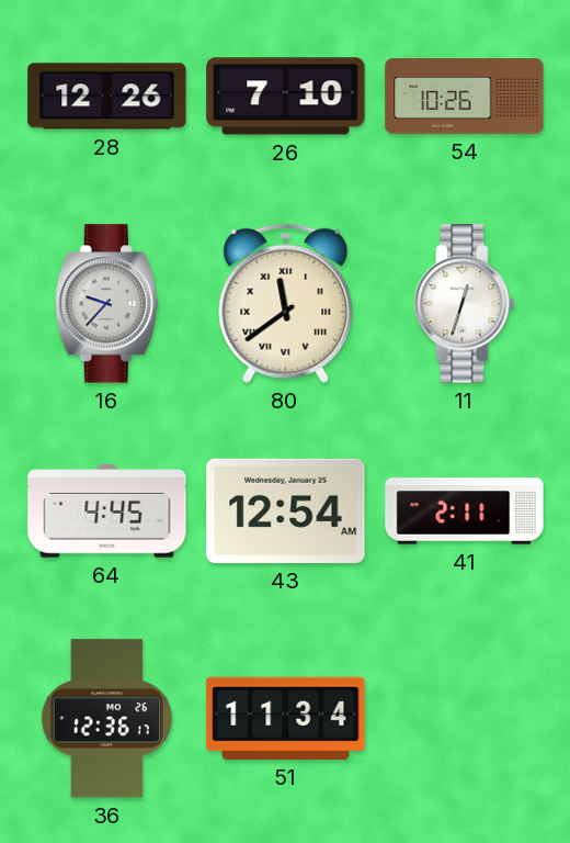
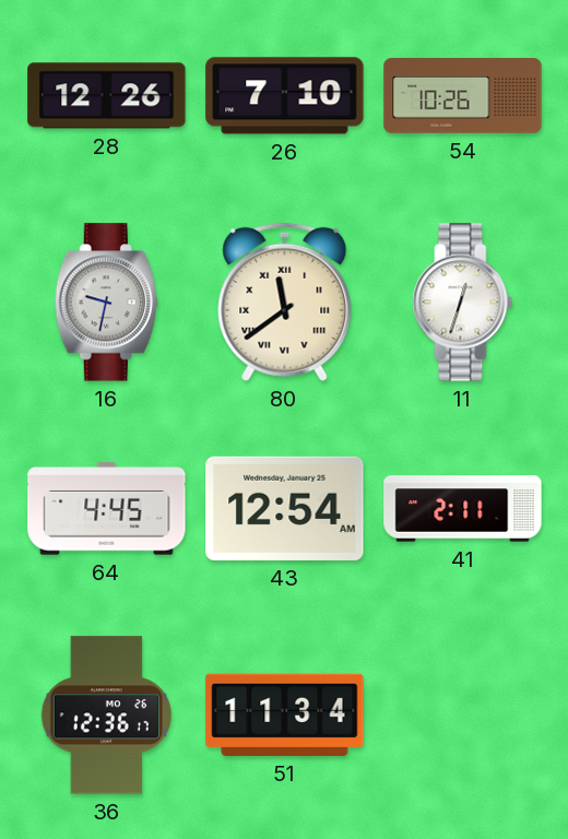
16: 9:37 -> 9:32
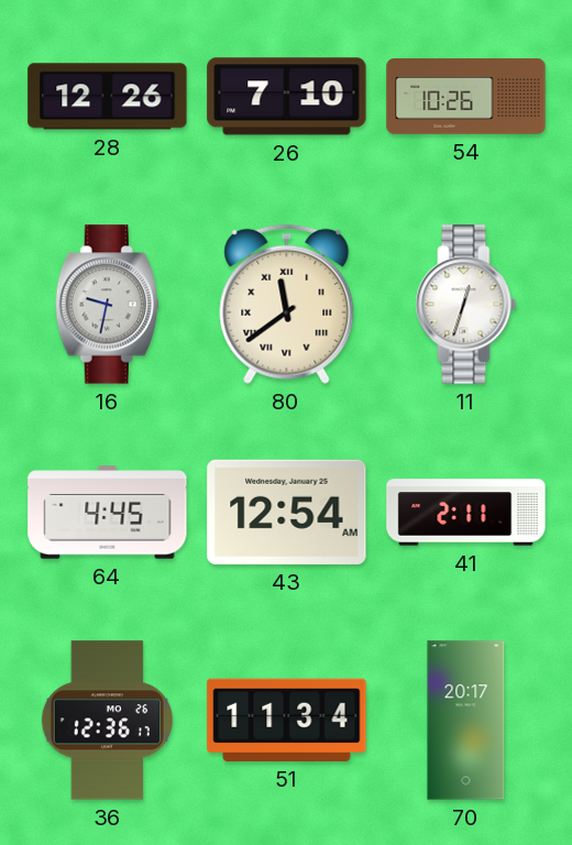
70: none -> 20:17
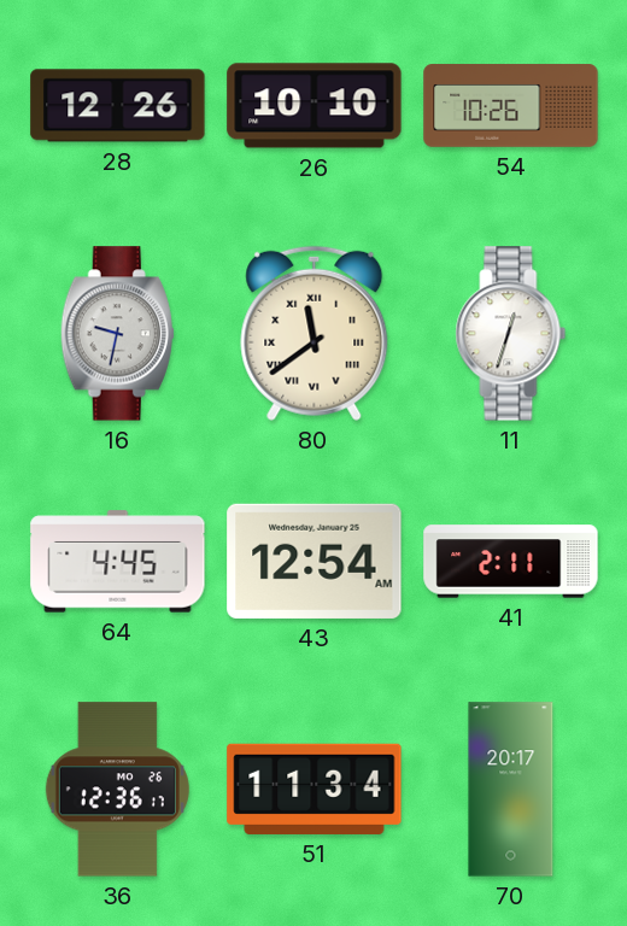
26: 7:10 -> 10:10
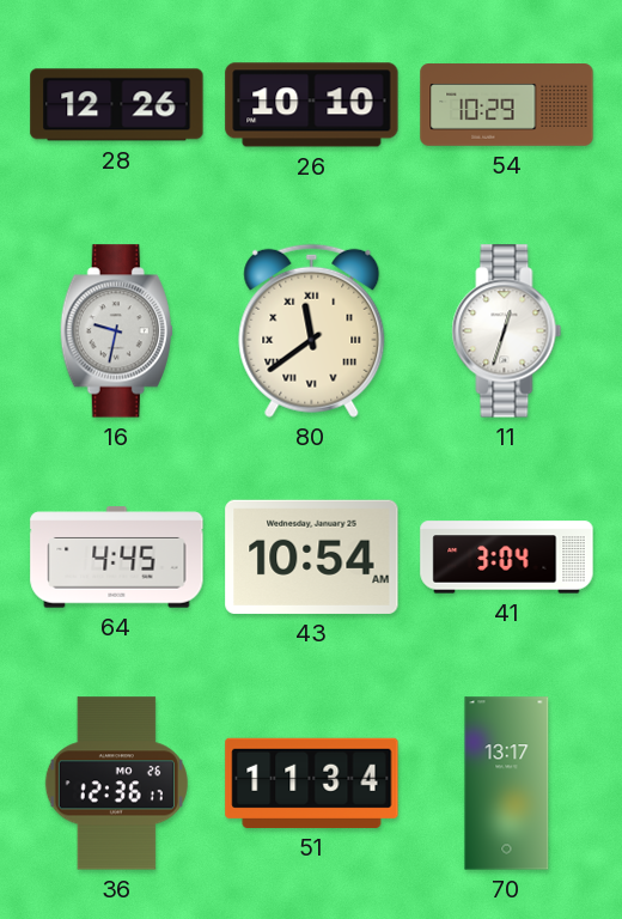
54: 10:26 -> 10:29
43: 12:54 -> 10:54
41: 2:11 -> 3:04
70: 20:17 -> 13:17
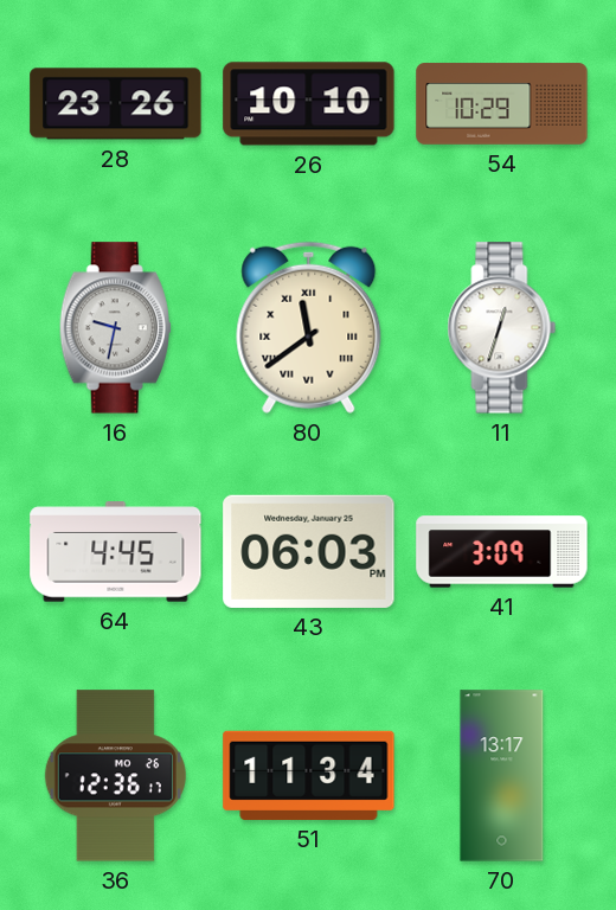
28: 12:26 -> 23:26
43: 10:54 -> 06:03
41: 3:04 -> 3:09
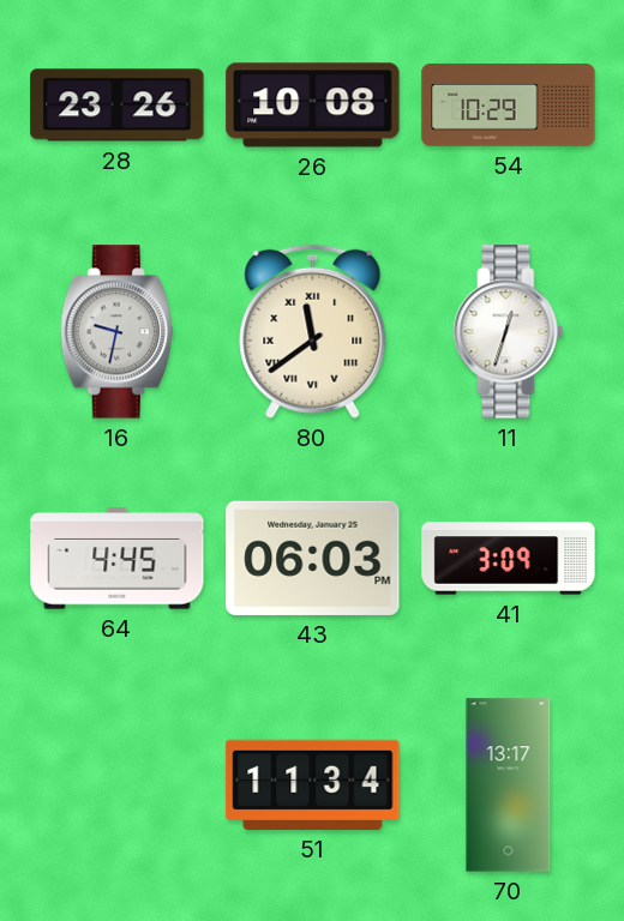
26: 10:10 -> 10:08
36: 12:36 -> none
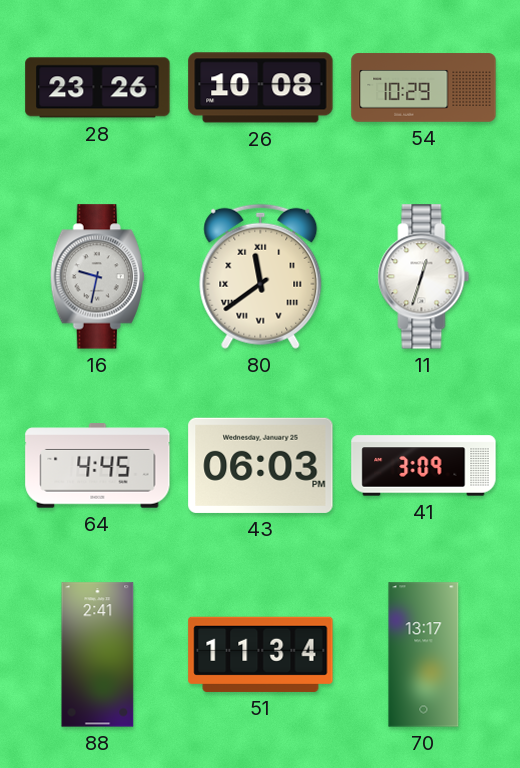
88: none -> 2:41
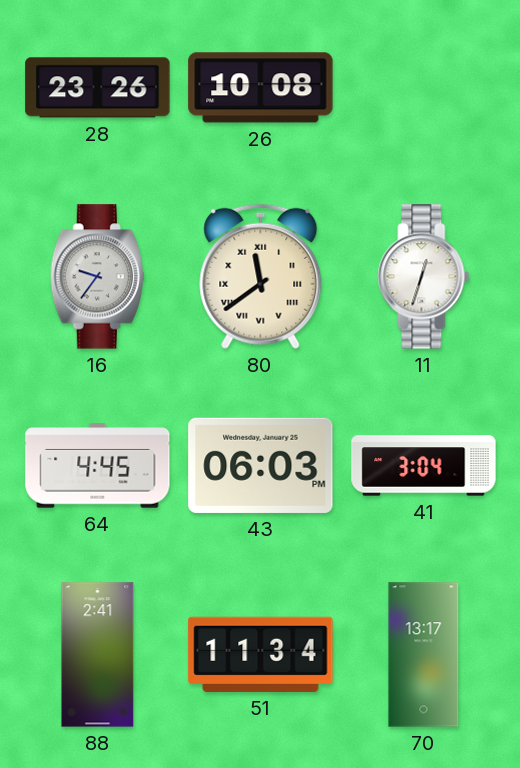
54: 10:29 -> none
16: 9:32 -> 9:36
41: 3:09 -> 3:04
